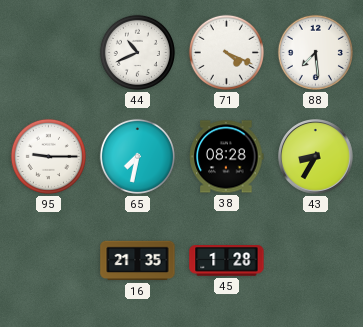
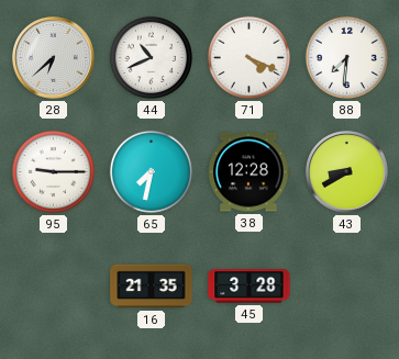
28: none -> 6:38
88: 7:29 -> 7:31
38: 08:28 -> 12:28
43: 8:35 -> 8:40
45: 1:28 -> 3:28
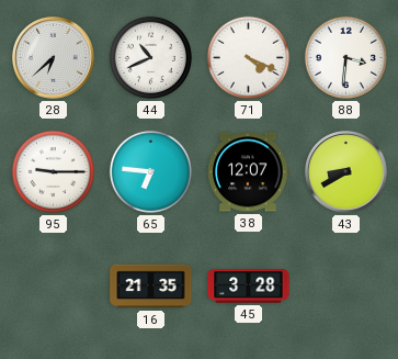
88: 7:31 -> 3:31
65: 7:32 -> 6:46
38: 12:28 -> 12:07
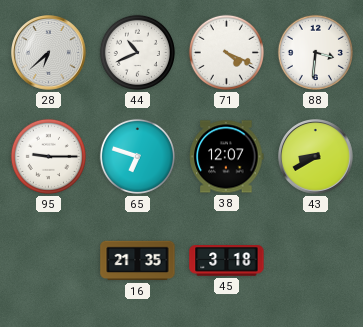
65: 6:46 -> 6:48
45: 3:28 -> 3:18
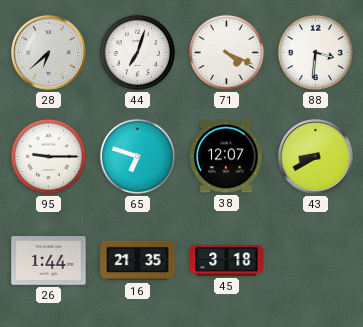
44: 10:41 -> 7:03
26: none -> 1:44
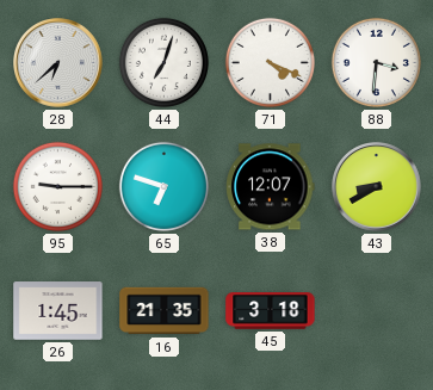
26: 1:44 -> 1:45
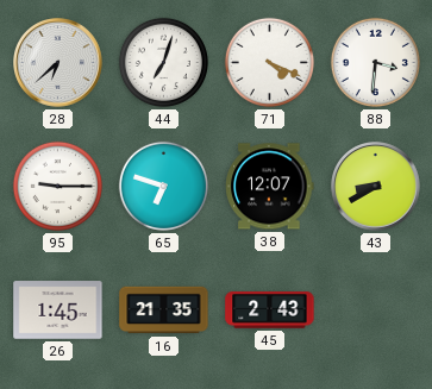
45: 3:18 -> 2:43
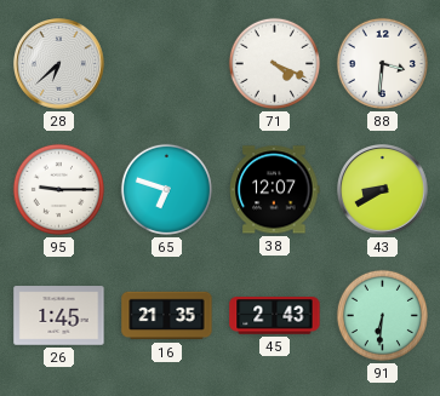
44: 7:03 -> none
91: none -> 6:31
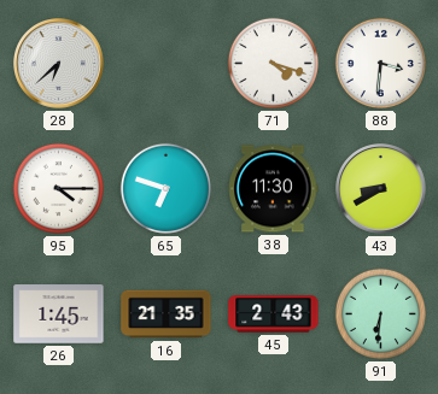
71: 4:19 -> 4:18
95: 9:15 -> 4:15
38: 12:07 -> 11:30
